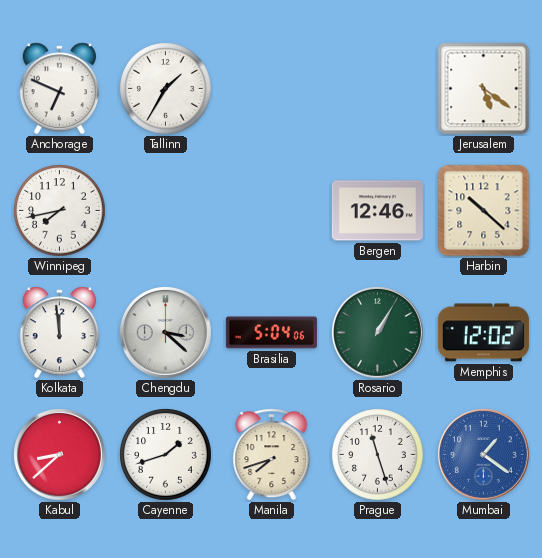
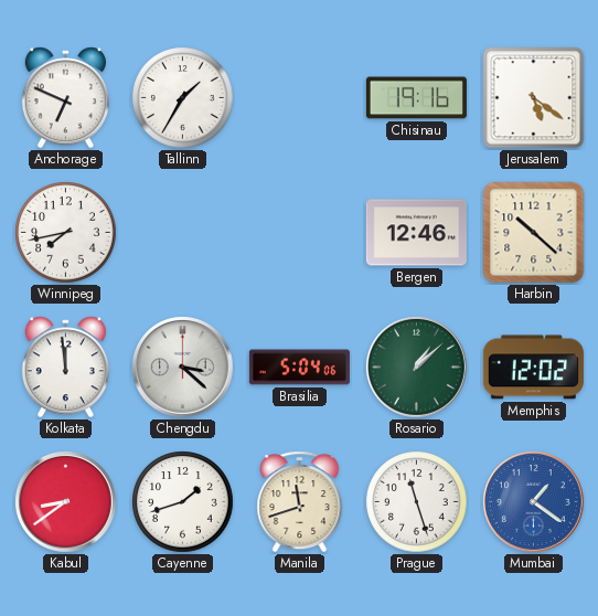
Chisinau: none -> 19:16
Rosario: 1:05 -> 1:08
Kabul: 8:38 -> 8:39
Manila: 7:42 -> 11:42
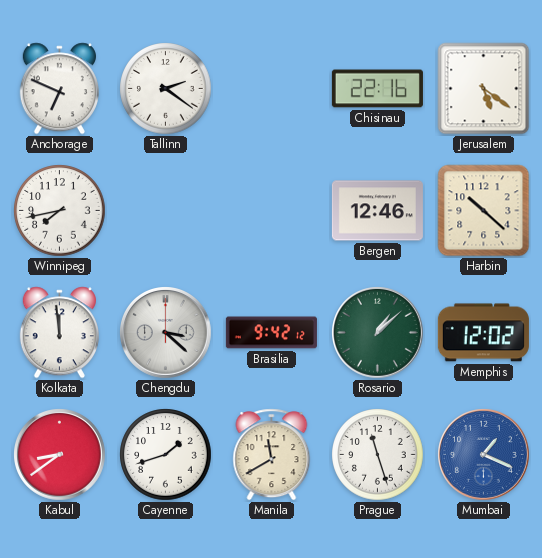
Tallinn: 1:35 -> 2:21
Chisinau: 19:16 -> 22:16
Brasilia: 5:04 -> 9:42
Manila: 11:42 -> 11:40
Mumbai: 1:21 -> 1:19
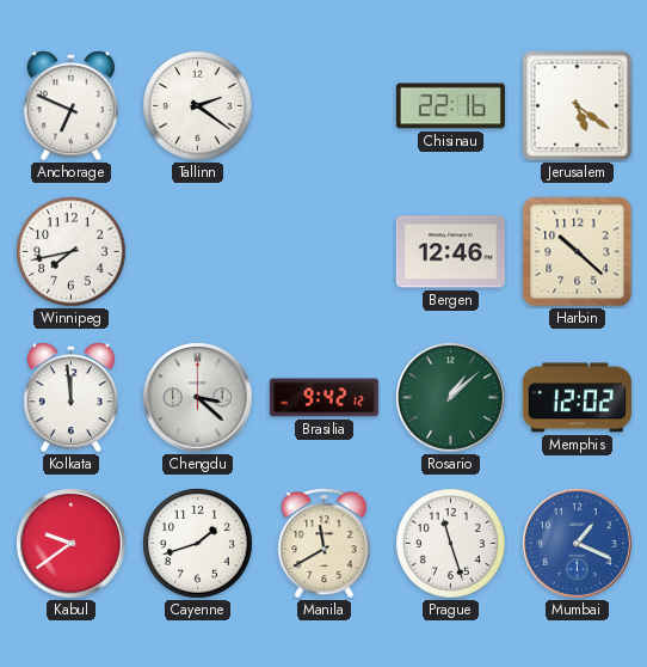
Kabul: 8:39 -> 9:39
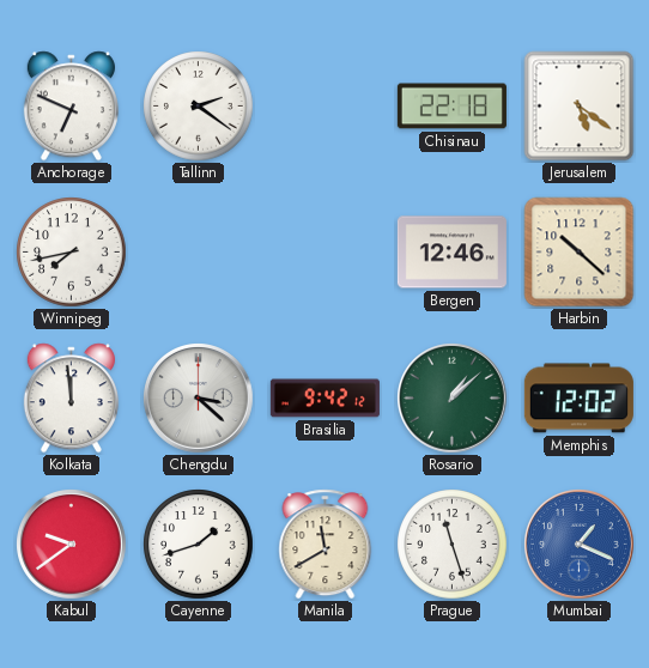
Chisinau: 22:16 -> 22:18
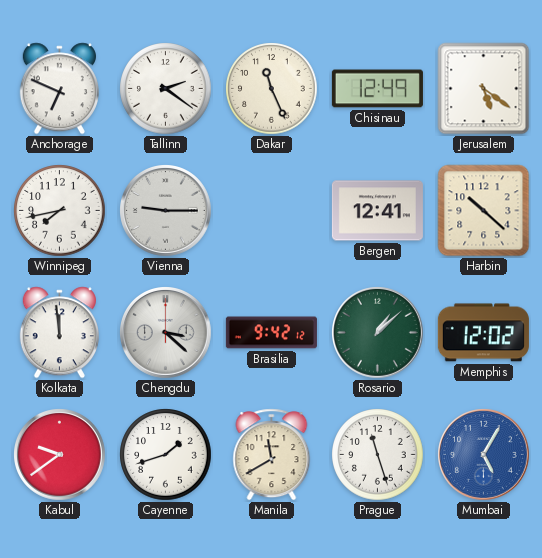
Dakar: none -> 11:26
Chisinau: 22:18 -> 12:49
Vienna: none -> 9:15
Bergen: 12:46 -> 12:41
Mumbai: 1:19 -> 5:05
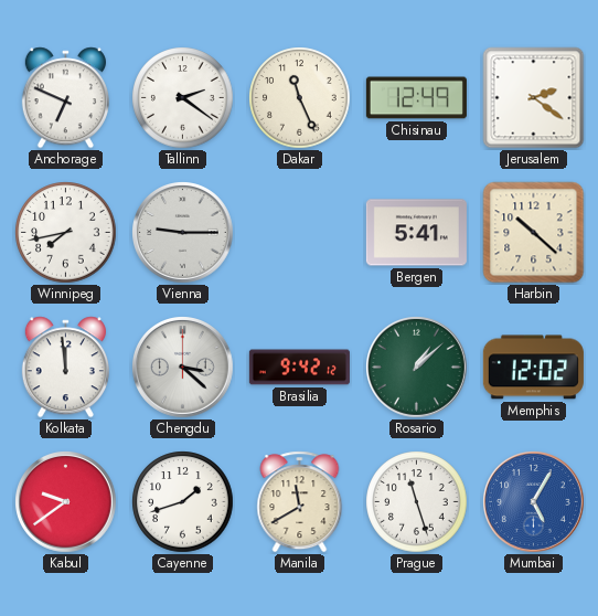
Jerusalem: 5:21 -> 2:21
Bergen: 12:41 -> 5:41
